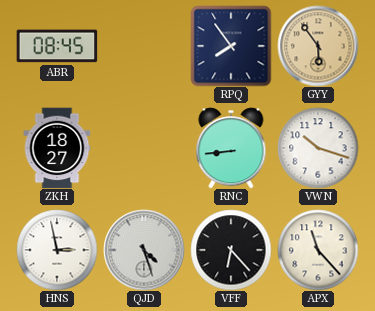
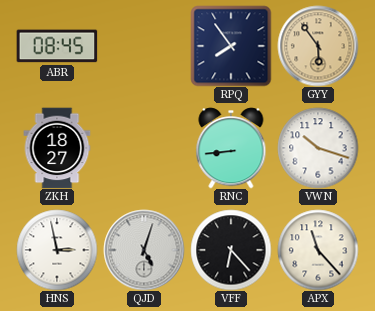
QJD: 4:27 -> 5:03
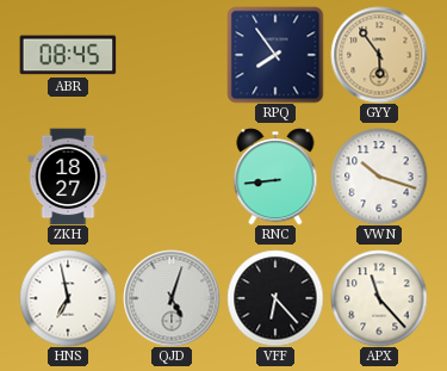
HNS: 2:58 -> 6:58
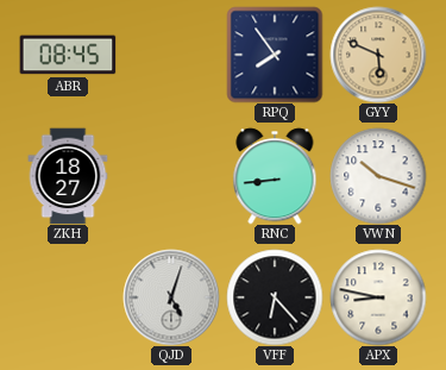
GYY: 5:54 -> 5:49
HNS: 6:58 -> none
APX: 11:23 -> 8:47
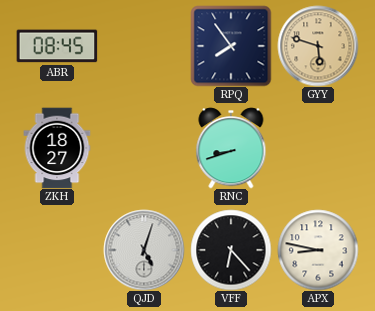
GYY: 5:49 -> 5:48
RNC: 8:44 -> 8:42
VWN: 10:18 -> none
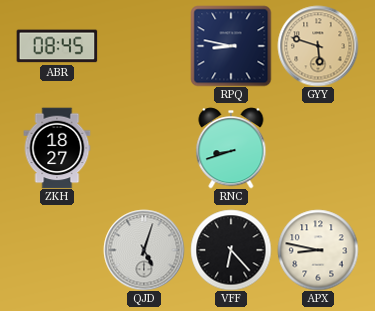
RPQ: 7:54 -> 8:47
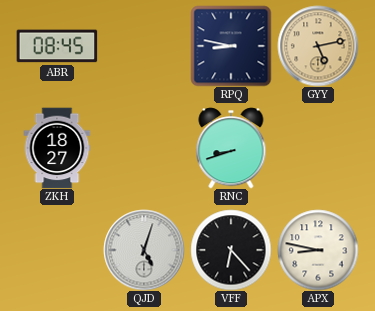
GYY: 5:48 -> 5:13
